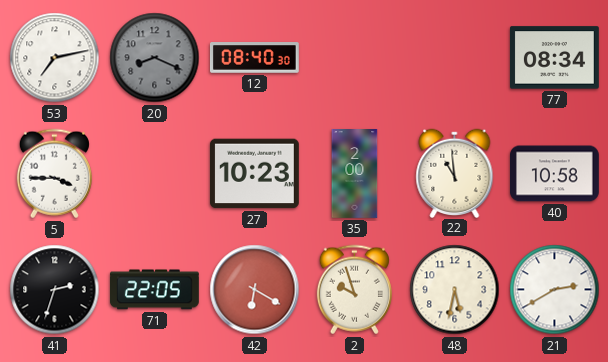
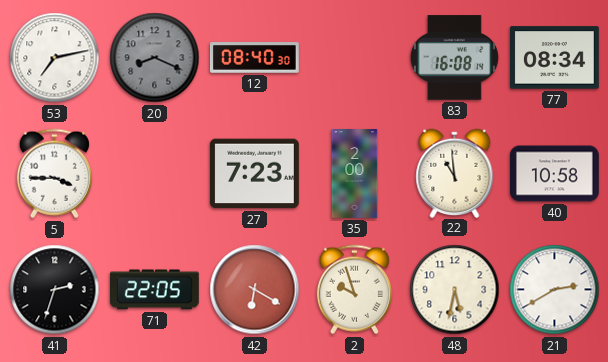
83: none -> 16:08
27: 10:23 -> 7:23
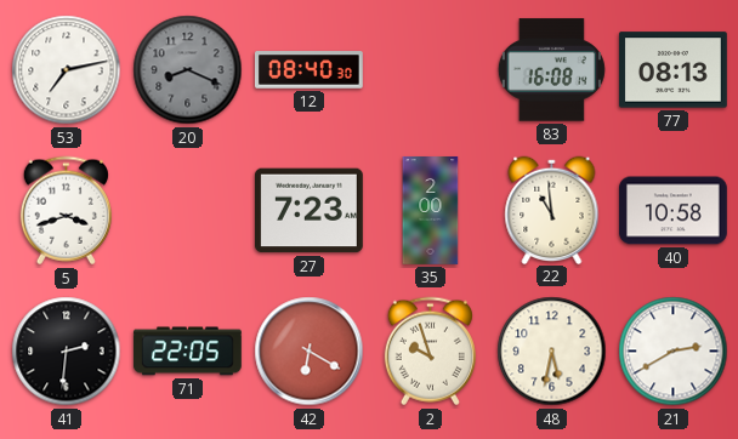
77: 08:34 -> 08:13
5: 3:45 -> 3:42
41: 2:33 -> 2:31
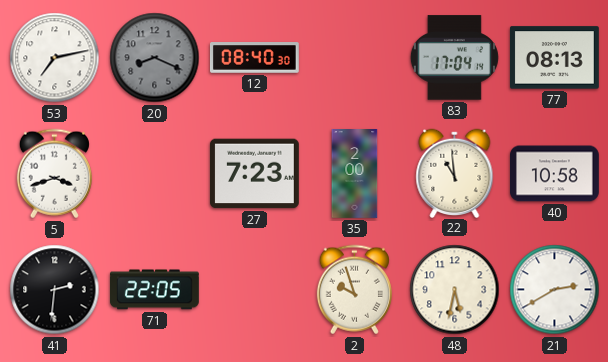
83: 16:08 -> 17:04
42: 6:20 -> none
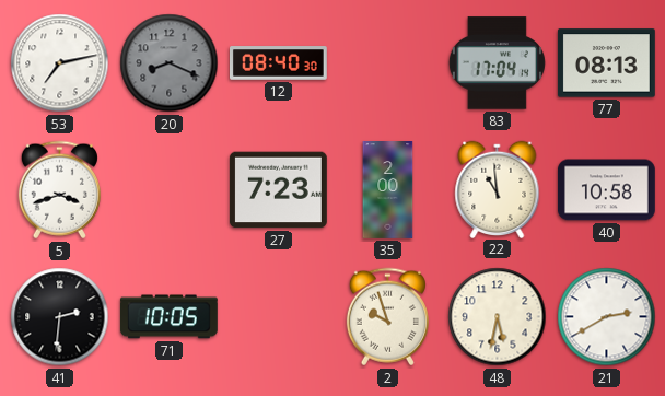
71: 22:05 -> 10:05
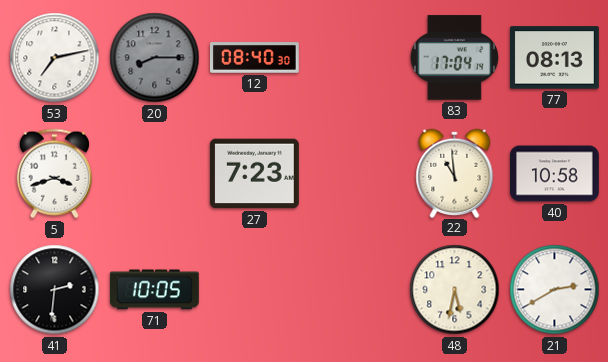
20: 8:19 -> 8:15
35: 2:00 -> none
2: 9:57 -> none
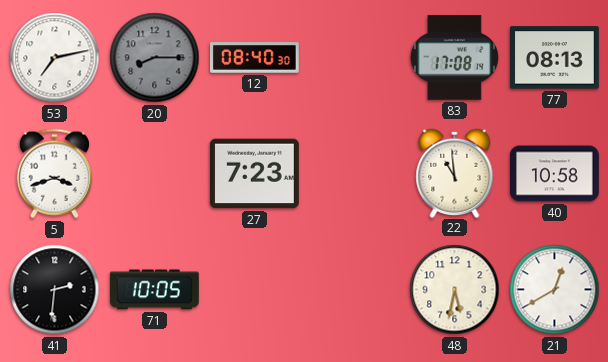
83: 17:04 -> 17:08
21: 2:40 -> 12:40
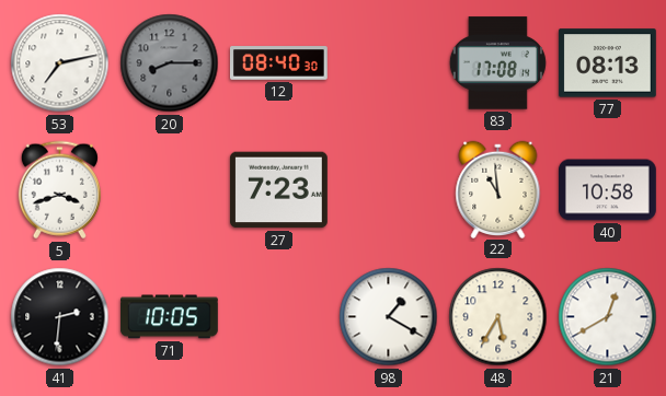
98: none -> 1:20
48: 5:32 -> 5:35
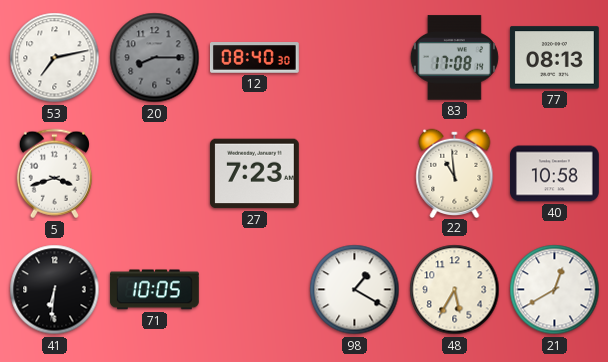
41: 2:31 -> 6:31
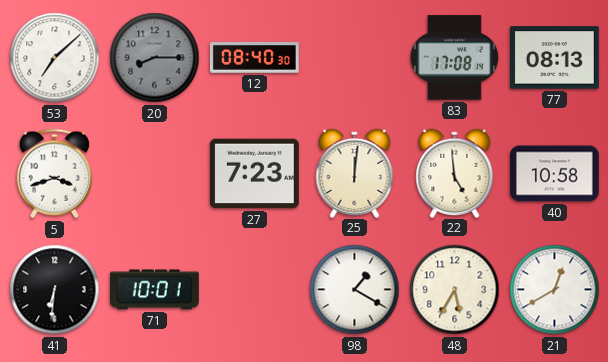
53: 7:13 -> 7:08
25: none -> 12:01
22: 10:59 -> 4:59
71: 10:05 -> 10:01
